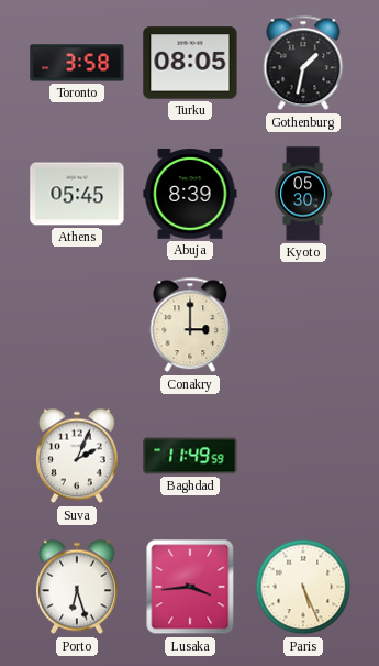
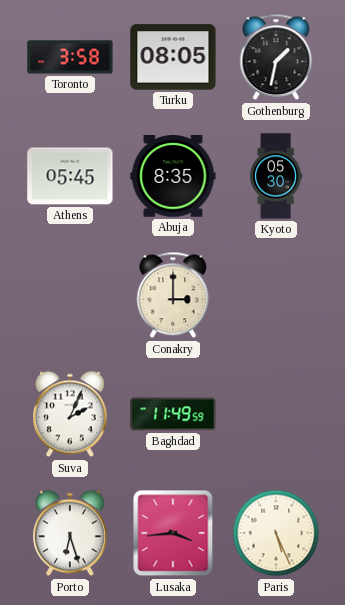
Abuja: 8:39 -> 8:35
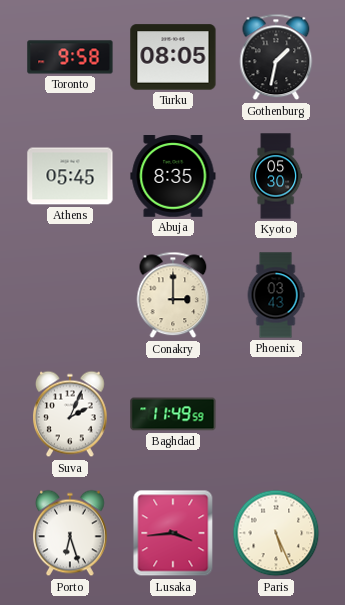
Toronto: 3:58 -> 9:58
Phoenix: none -> 03:43
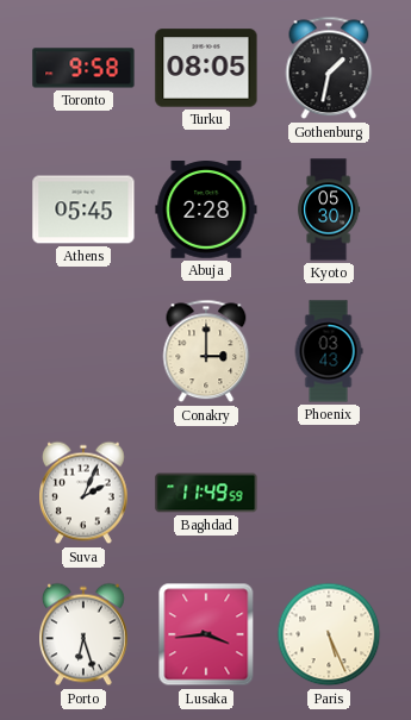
Abuja: 8:35 -> 2:28
